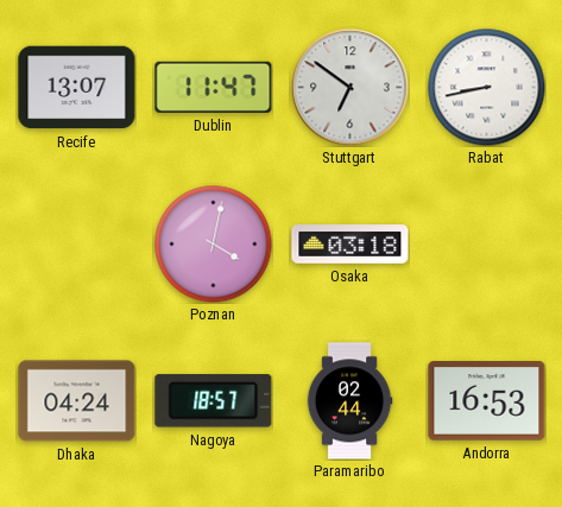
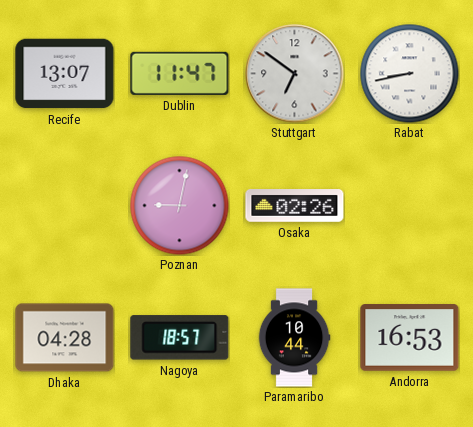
Poznan: 4:02 -> 9:02
Osaka: 03:18 -> 02:26
Dhaka: 04:24 -> 04:28
Paramaribo: 02:44 -> 10:44
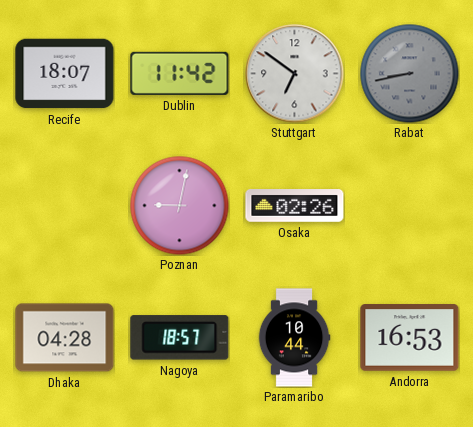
Recife: 13:07 -> 18:07
Dublin: 11:47 -> 11:42
Rabat dial: white -> grey
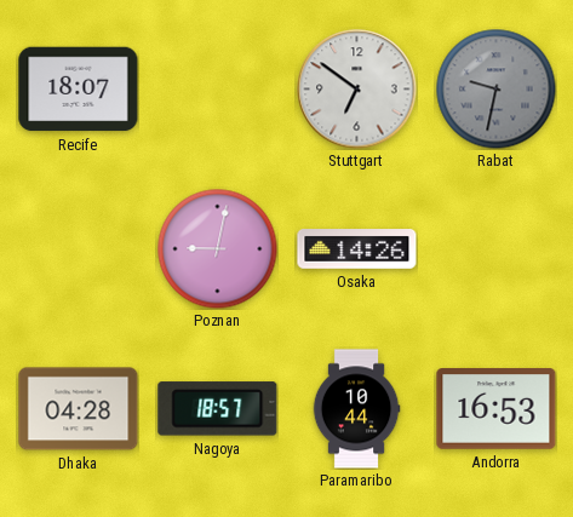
Dublin: 11:42 -> none
Rabat: 8:43 -> 9:32
Osaka: 02:26 -> 14:26
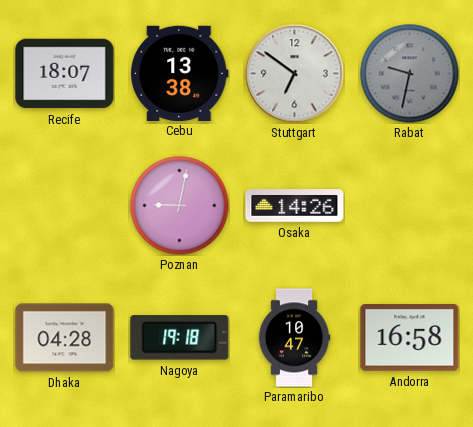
Cebu: none -> 13:38
Nagoya: 18:57 -> 19:18
Paramaribo: 10:44 -> 10:47
Andorra: 16:53 -> 16:58
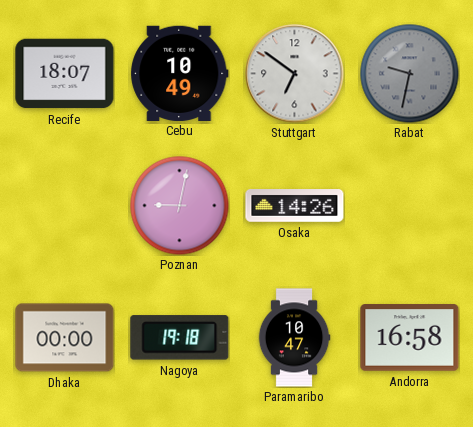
Cebu: 13:38 -> 10:49
Dhaka: 04:28 -> 00:00
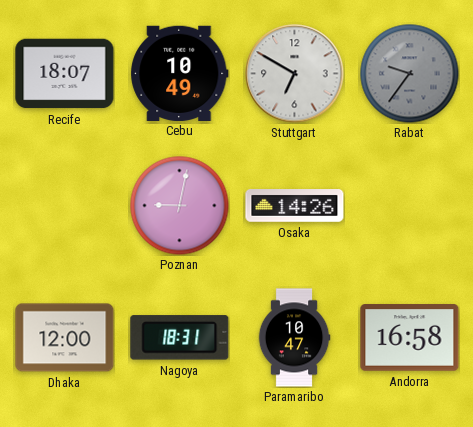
Stuttgart: 6:51 -> 6:50
Rabat: 9:32 -> 9:36
Dhaka: 00:00 -> 12:00
Nagoya: 19:18 -> 18:31
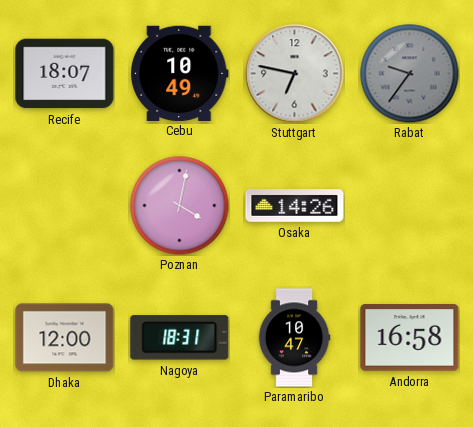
Stuttgart: 6:50 -> 6:47
Poznan: 9:02 -> 4:02
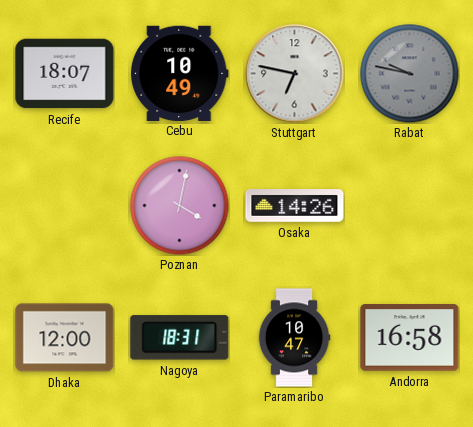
Rabat: 9:36 -> 9:47
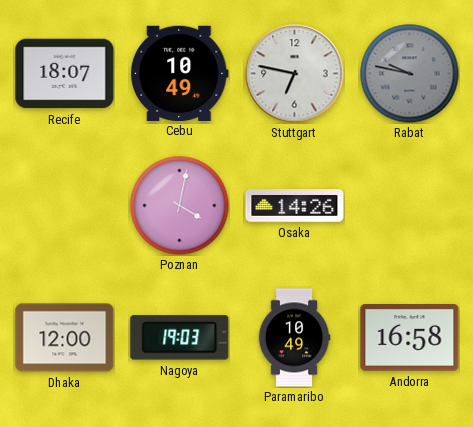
Nagoya: 18:31 -> 19:03
Paramaribo: 10:47 -> 10:49
